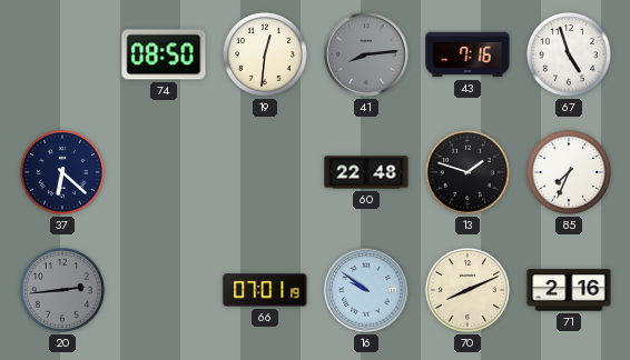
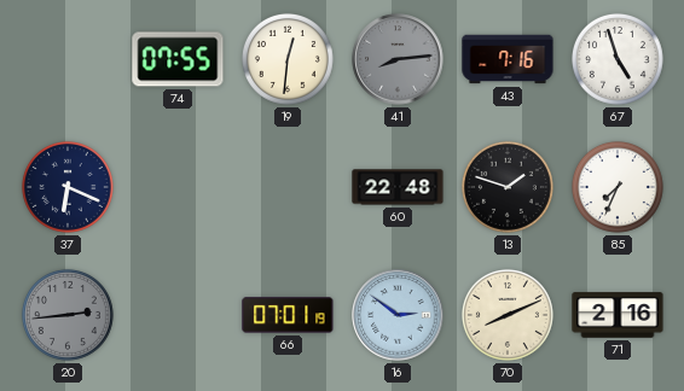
74: 08:50 -> 07:55
37: 6:22 -> 6:19
16: 9:51 -> 2:51
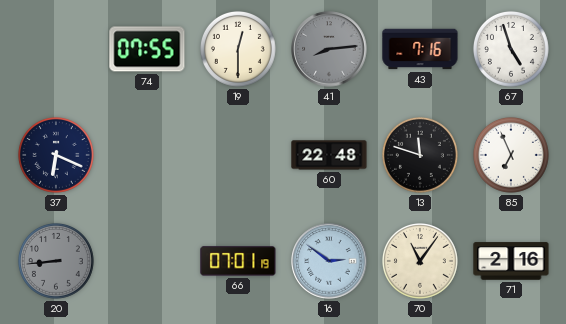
19: 12:31 -> 12:30
13: 1:48 -> 11:48
85: 7:34 -> 6:56
20: 2:44 -> 8:44
70: 8:11 -> 11:06
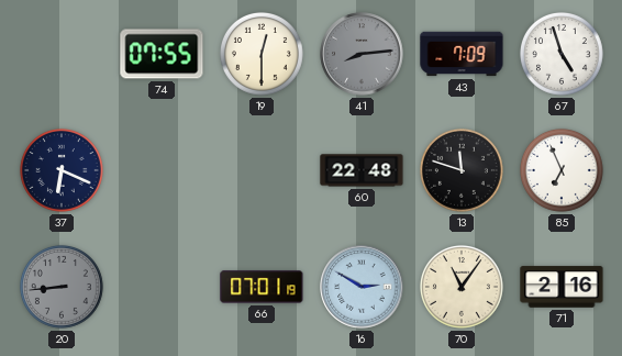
43: 7:16 -> 7:09
16: 2:51 -> 2:50
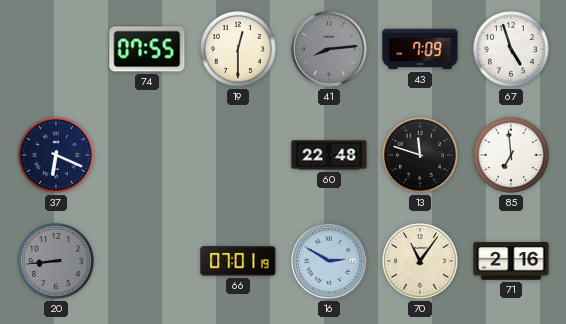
85: 6:56 -> 6:59
